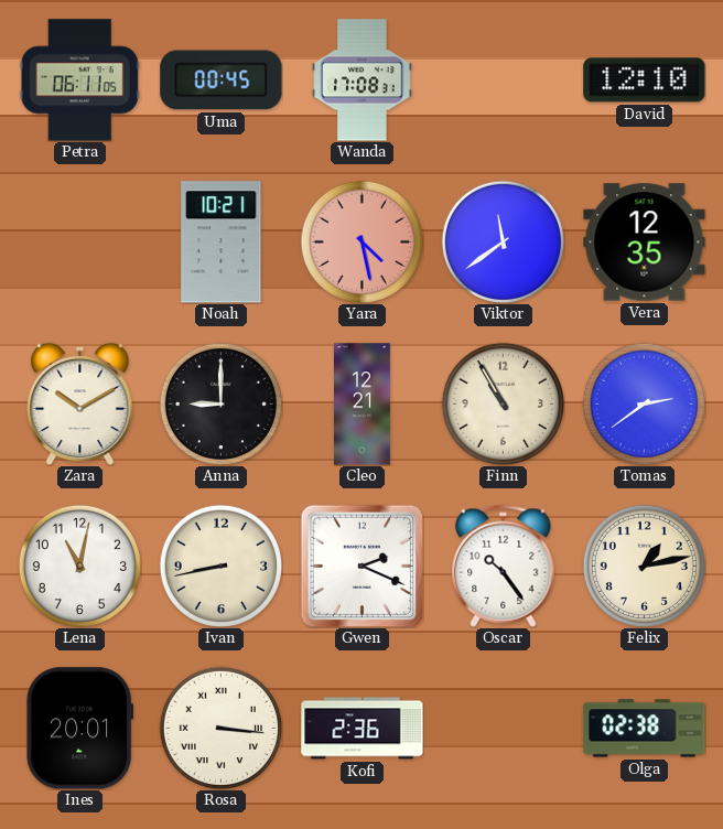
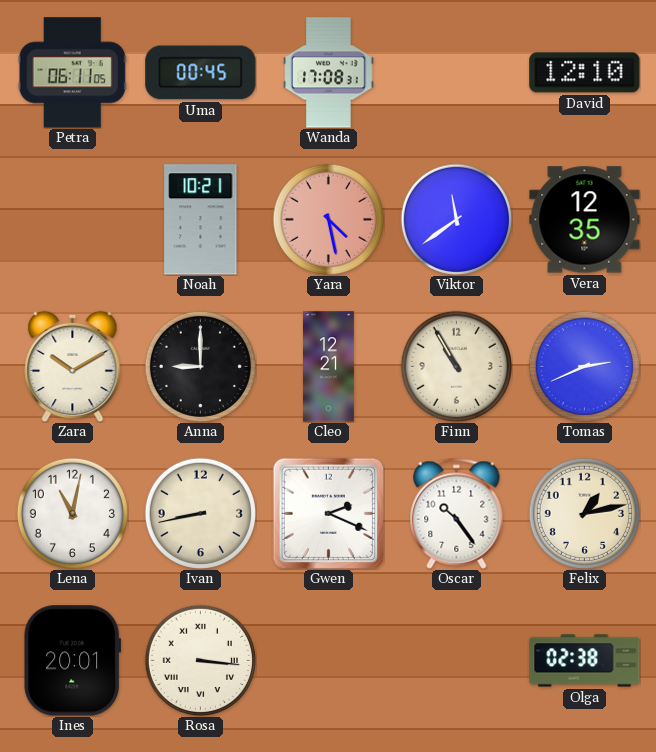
Tomas: 2:39 -> 2:41
Kofi: 2:36 -> none
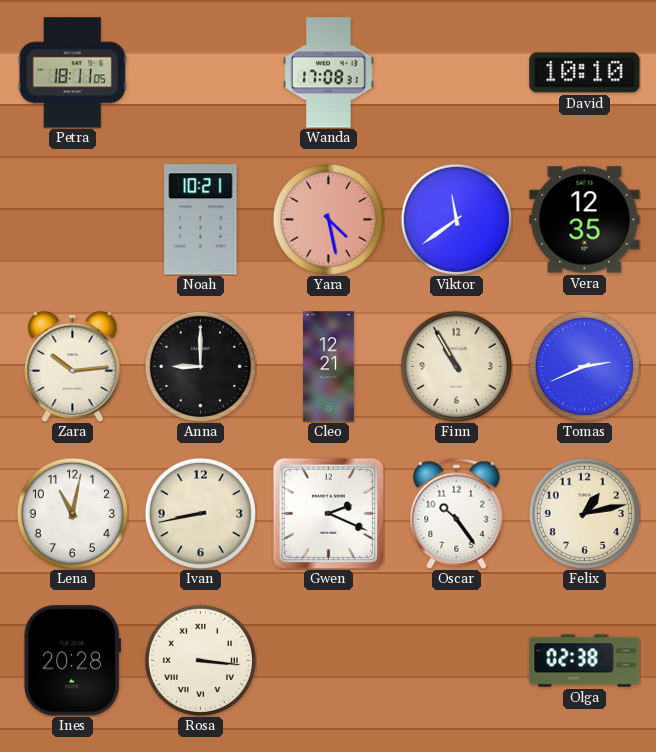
Petra: 06:11 -> 18:11
Uma: 00:45 -> none
David: 12:10 -> 10:10
Zara: 10:10 -> 10:14
Ines: 20:01 -> 20:28
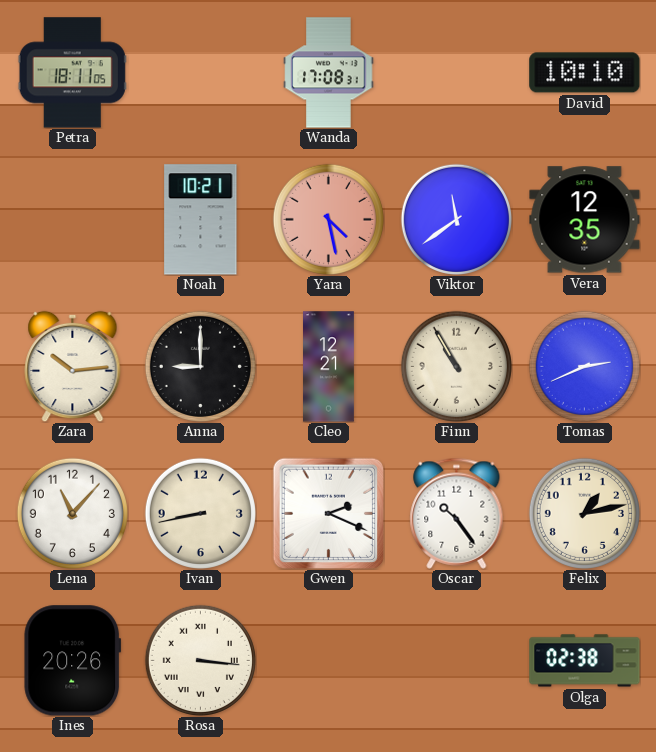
Lena: 11:02 -> 11:07
Ines: 20:28 -> 20:26
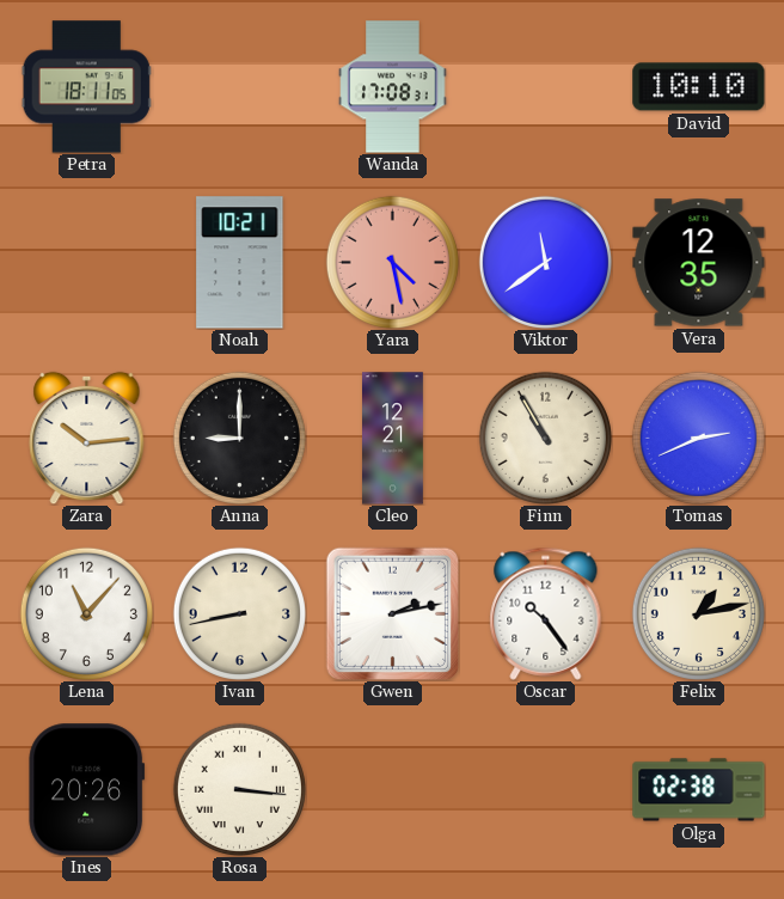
Gwen: 2:19 -> 2:13
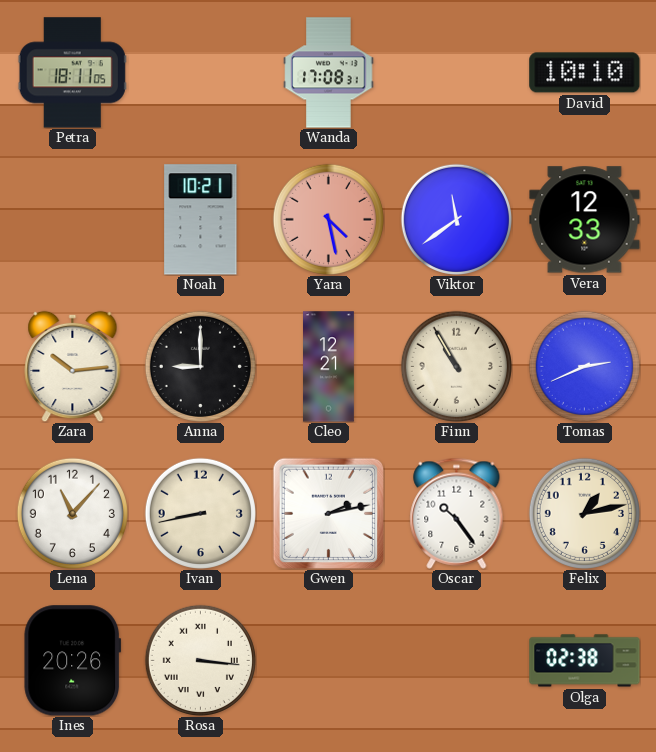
Vera: 12:35 -> 12:33
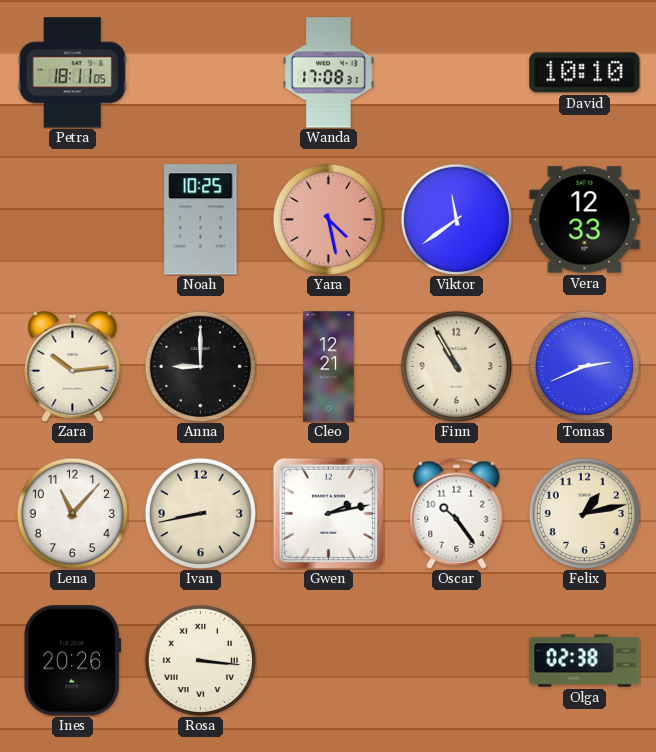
Noah: 10:21 -> 10:25
